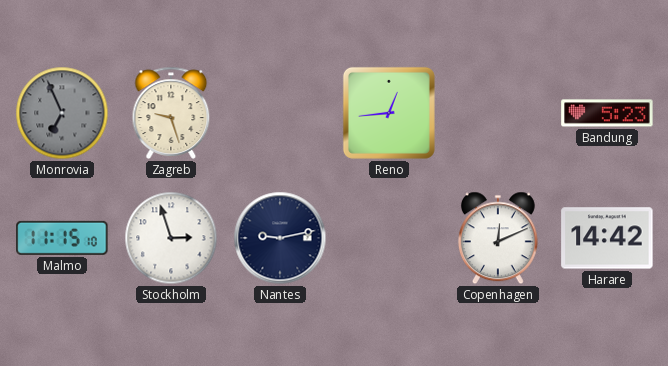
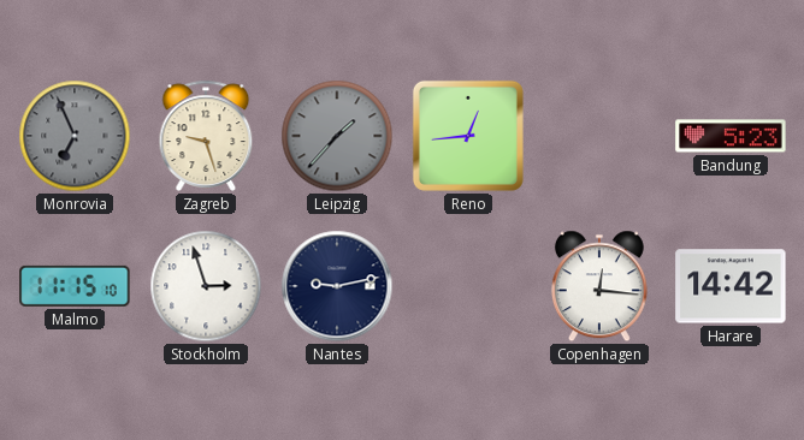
Leipzig: none -> 1:37
Copenhagen: 12:11 -> 12:16
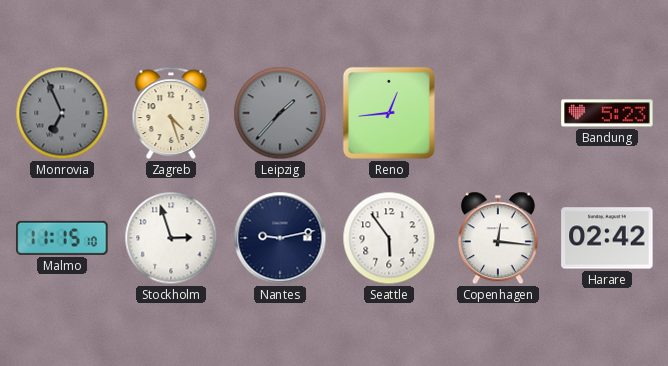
Zagreb: 9:27 -> 4:27
Seattle: none -> 5:54
Harare: 14:42 -> 02:42
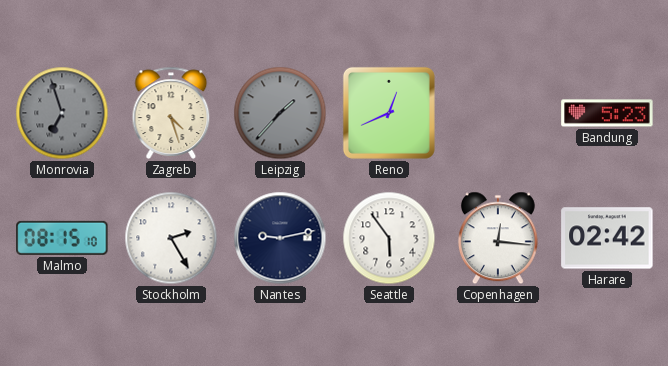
Monrovia: 6:56 -> 6:57
Reno: 12:44 -> 12:41
Malmo: 11:15 -> 08:15
Stockholm: 2:57 -> 2:25
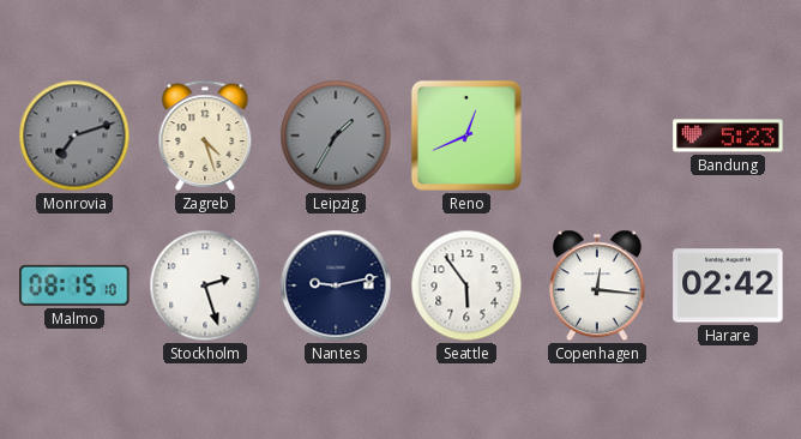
Monrovia: 6:57 -> 7:12
Leipzig: 1:37 -> 1:35
Stockholm: 2:25 -> 2:27
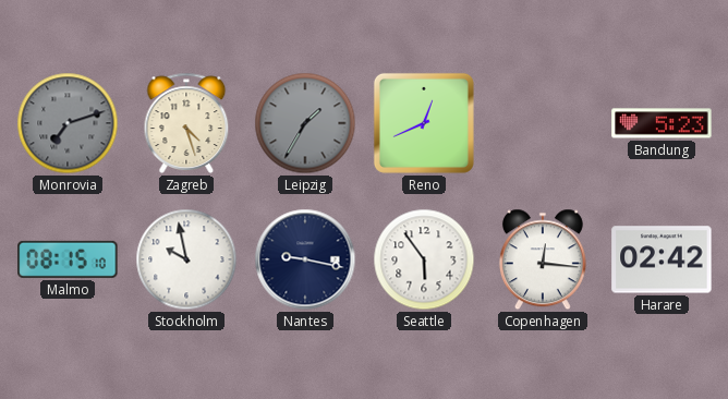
Stockholm: 2:27 -> 9:58
Nantes: 9:13 -> 9:17
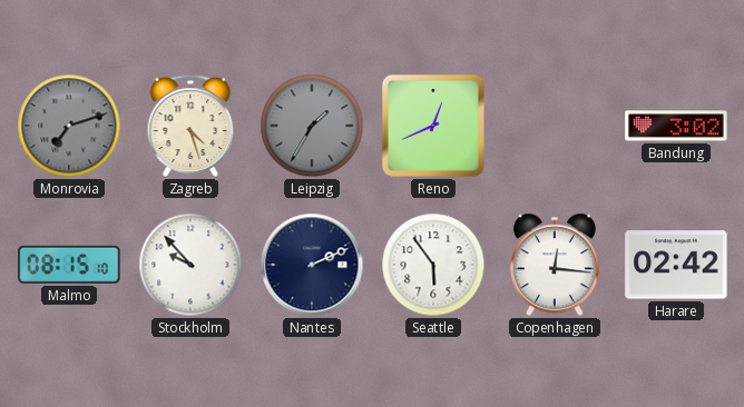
Bandung: 5:23 -> 3:02
Stockholm: 9:58 -> 9:53
Nantes: 9:17 -> 2:11
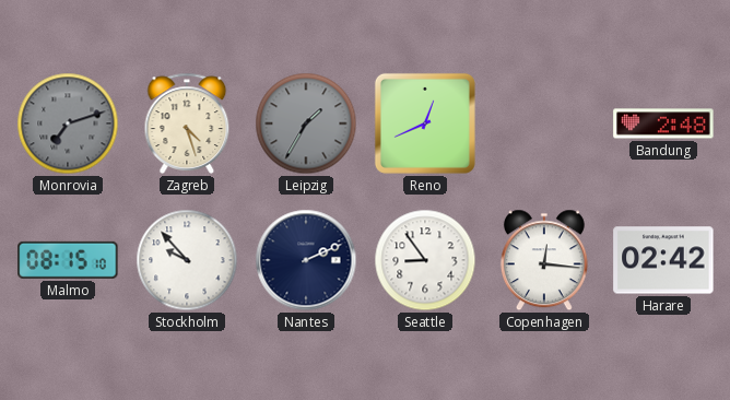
Bandung: 3:02 -> 2:48
Seattle: 5:54 -> 8:54
